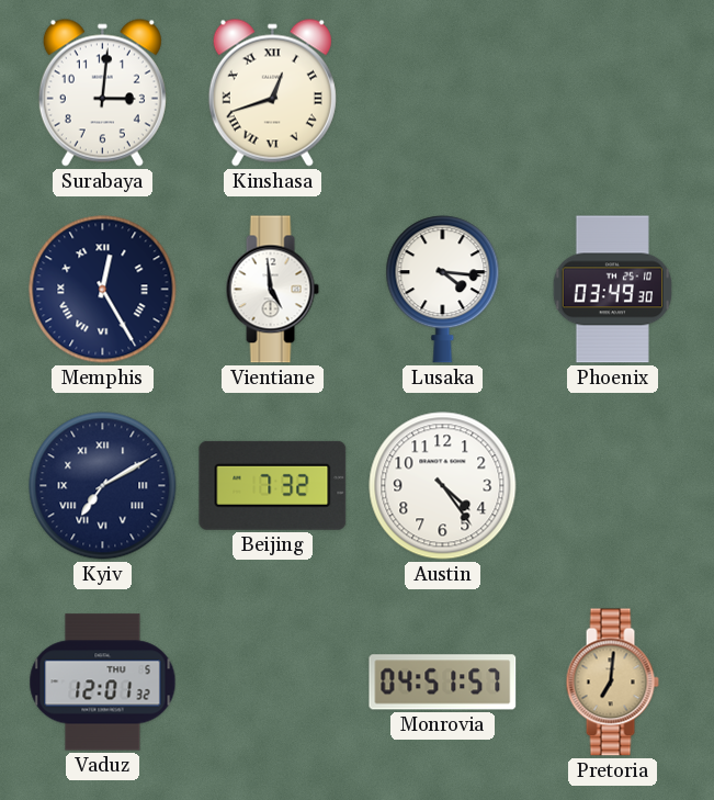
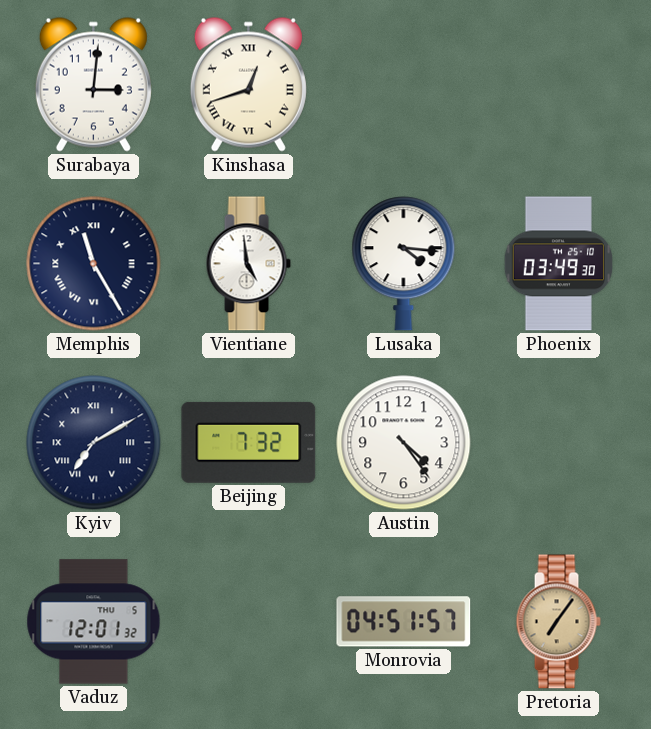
Memphis: 12:25 -> 11:25
Pretoria: 7:01 -> 7:06
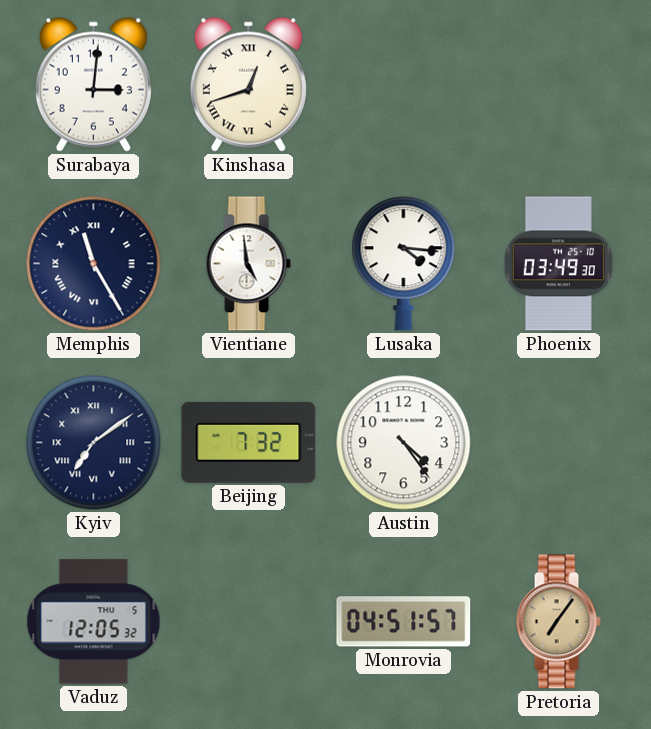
Kyiv: 7:10 -> 7:09
Vaduz: 12:01 -> 12:05
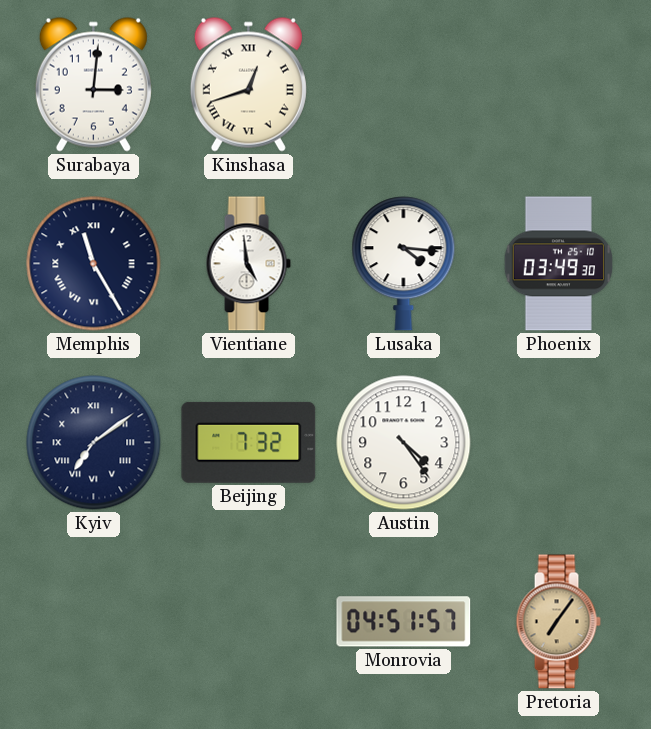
Vaduz: 12:05 -> none
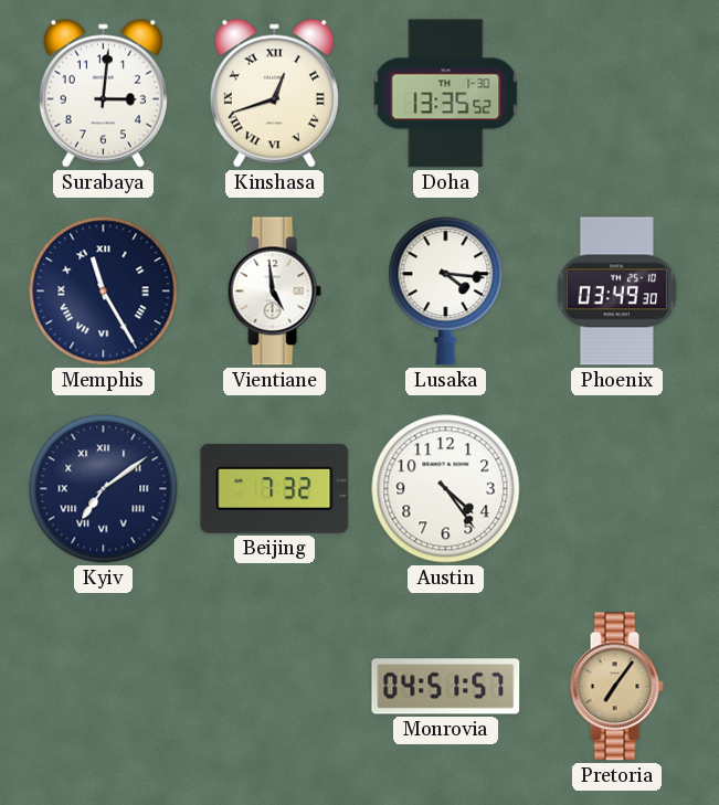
Doha: none -> 13:35
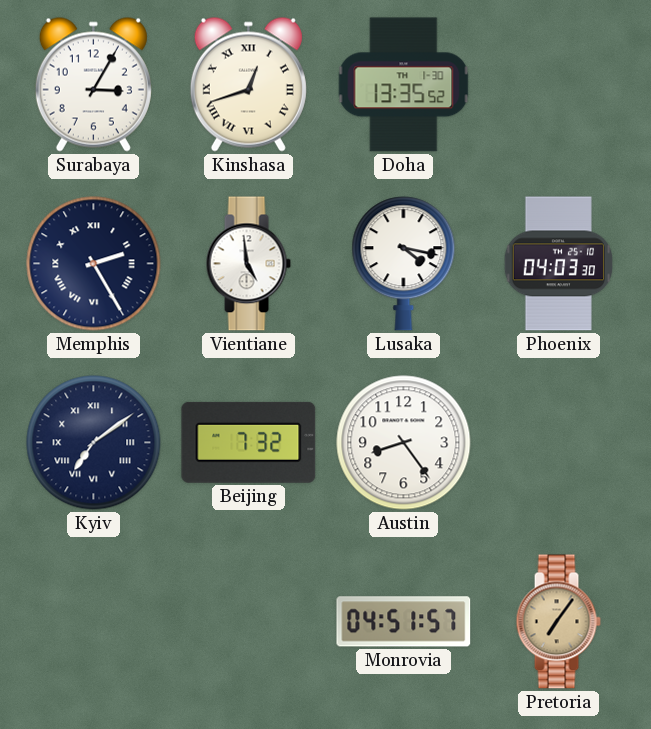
Surabaya: 3:01 -> 3:05
Memphis: 11:25 -> 2:25
Lusaka: 4:16 -> 4:17
Phoenix: 03:49 -> 04:03
Austin: 4:24 -> 8:24
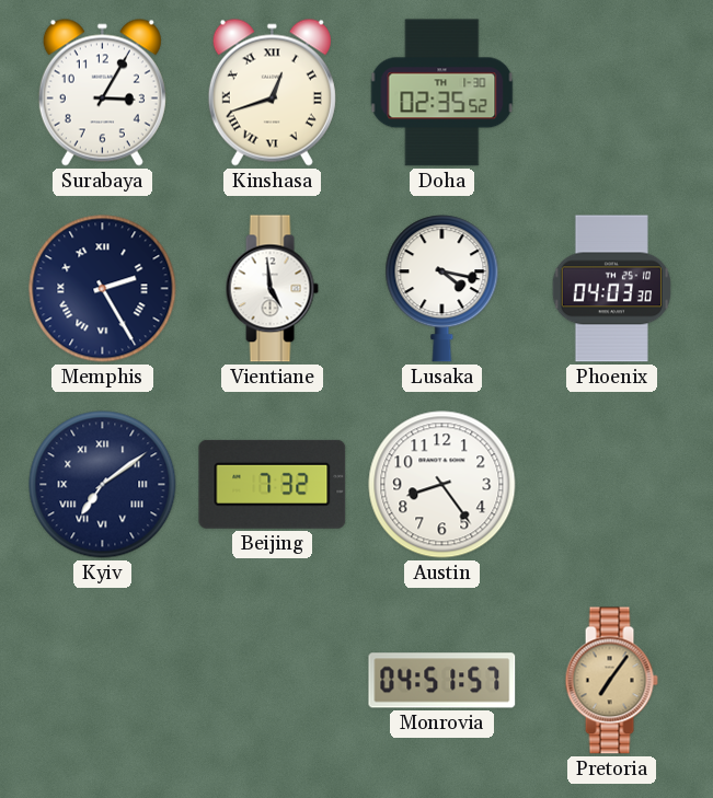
Doha: 13:35 -> 02:35
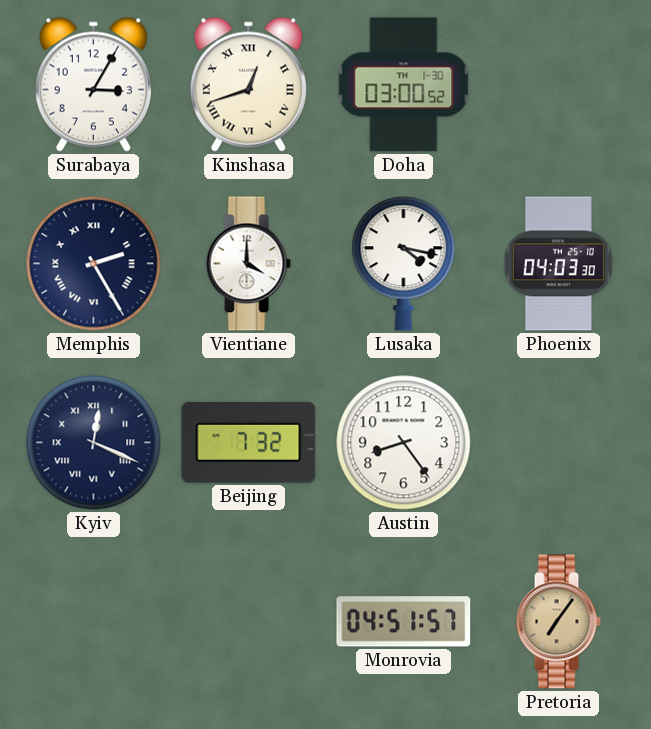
Doha: 02:35 -> 03:00
Vientiane: 4:59 -> 4:00
Kyiv: 7:09 -> 12:19
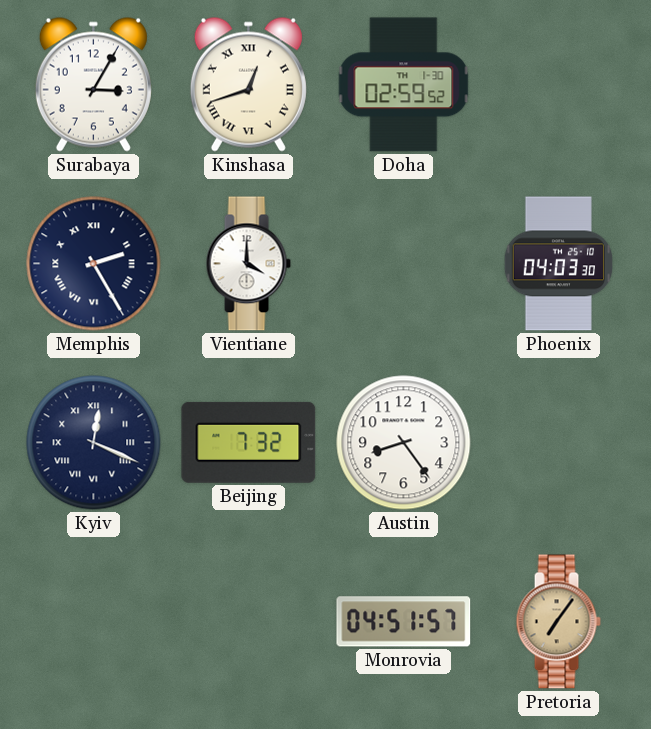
Doha: 03:00 -> 02:59
Lusaka: 4:17 -> none
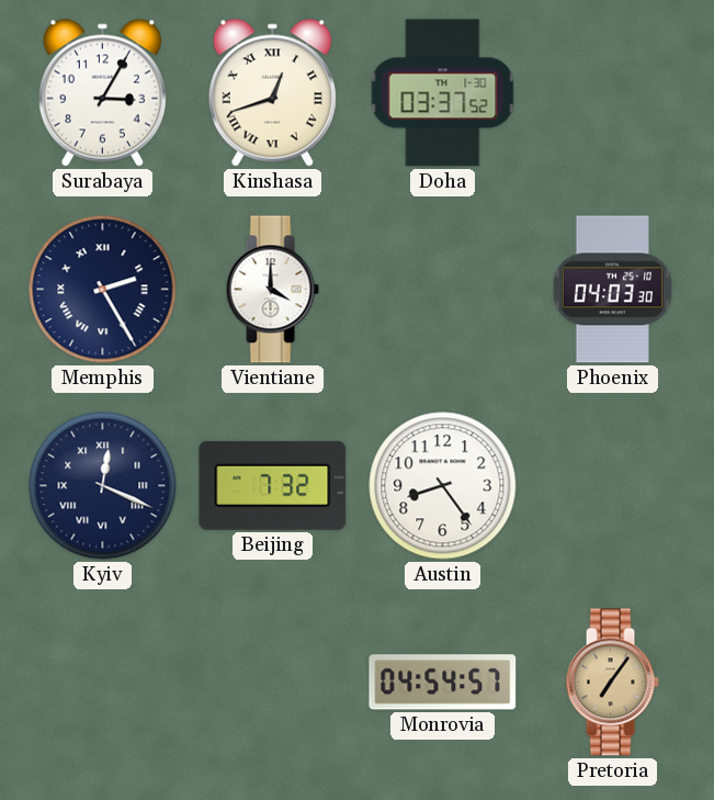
Doha: 02:59 -> 03:37
Monrovia: 04:51 -> 04:54
